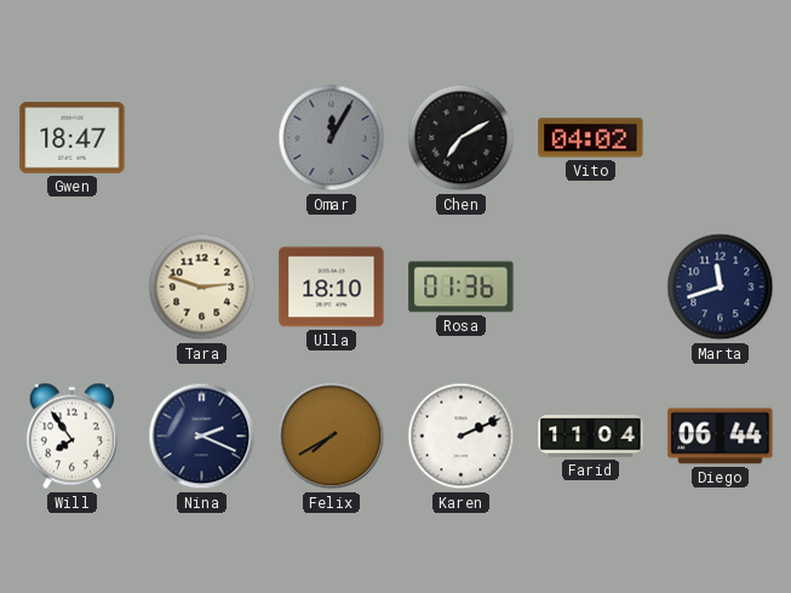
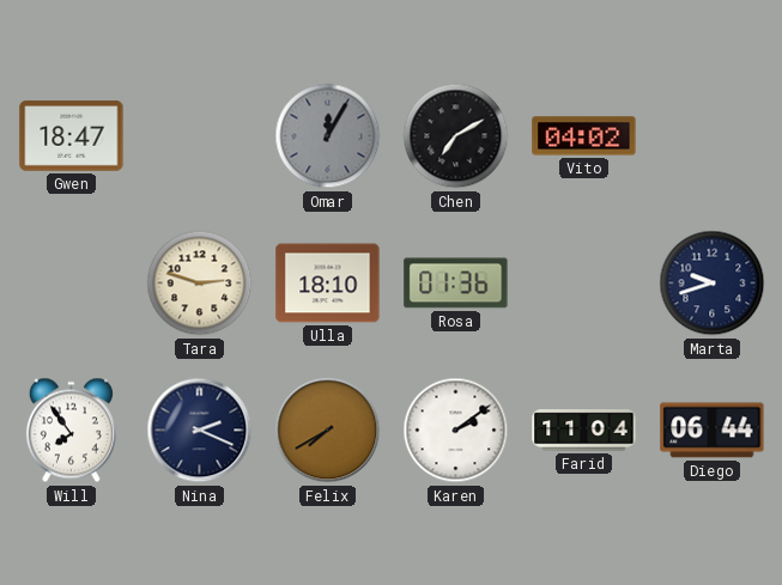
Marta: 11:42 -> 9:42
Karen: 2:11 -> 2:09
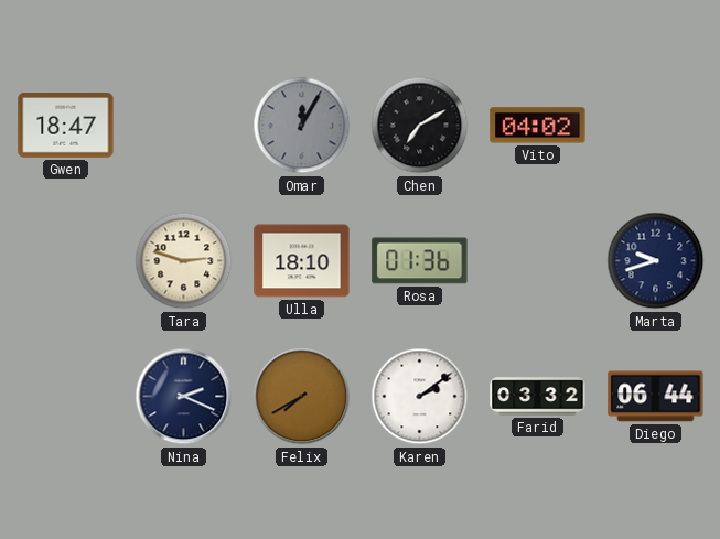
Will: 7:54 -> none
Farid: 11:04 -> 03:32
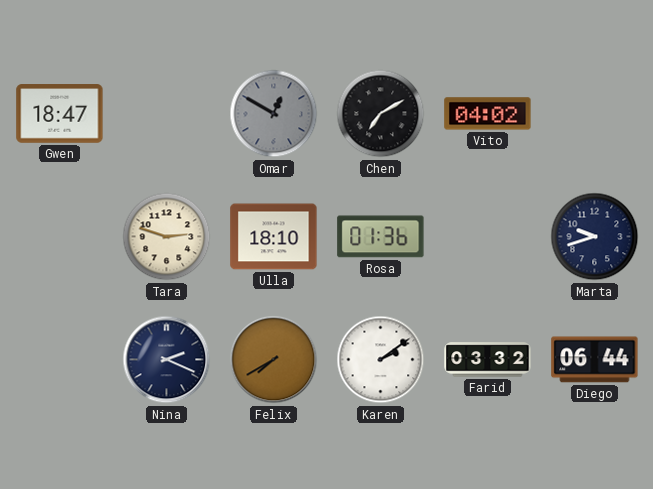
Omar: 12:05 -> 12:50
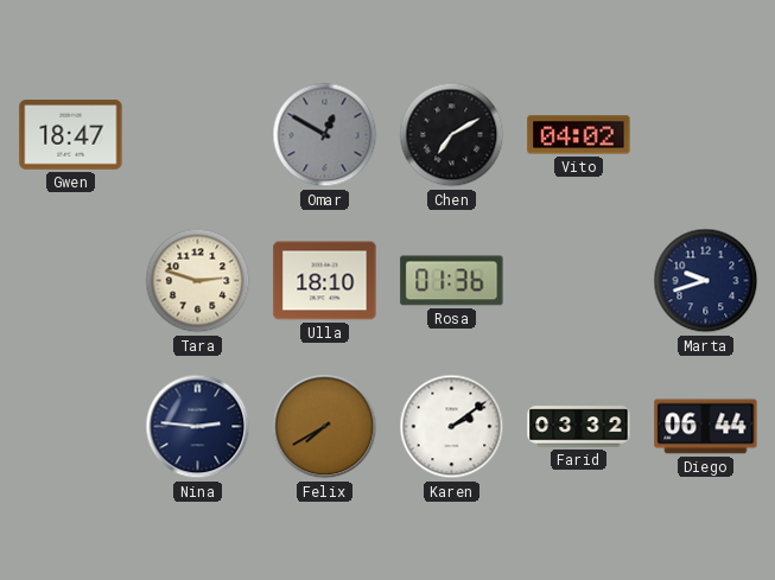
Nina: 2:19 -> 2:46
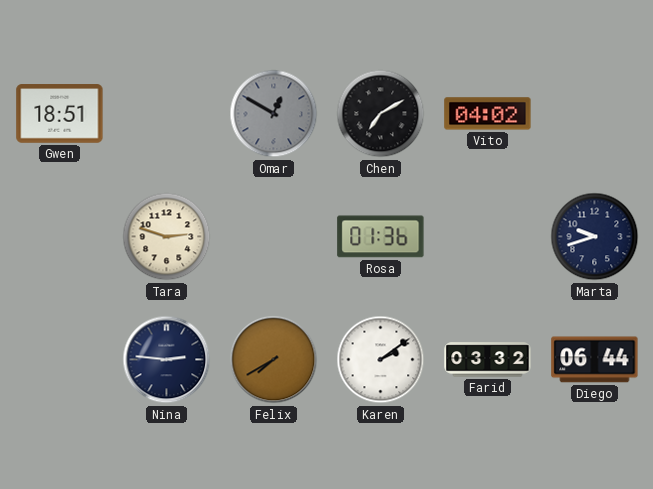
Gwen: 18:47 -> 18:51
Ulla: 18:10 -> none
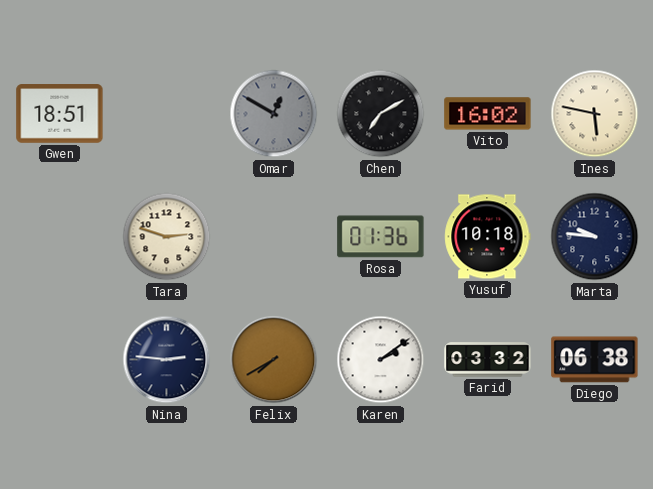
Vito: 04:02 -> 16:02
Ines: none -> 5:47
Yusuf: none -> 10:18
Marta: 9:42 -> 9:46
Diego: 06:44 -> 06:38
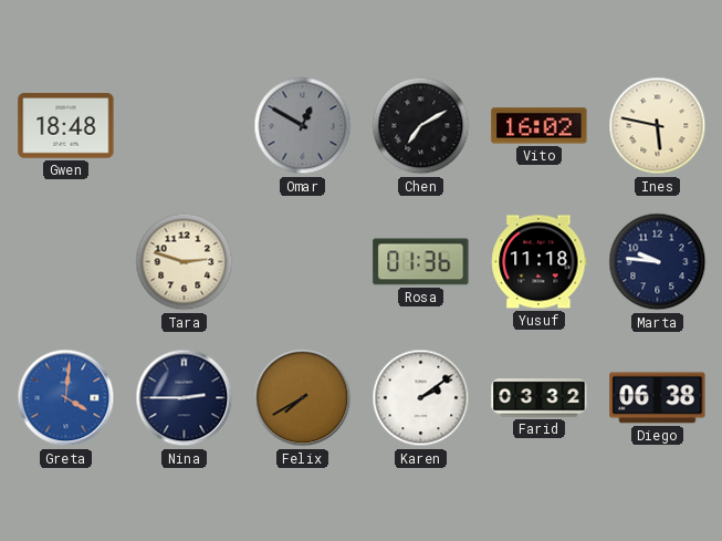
Gwen: 18:51 -> 18:48
Yusuf: 10:18 -> 11:18
Greta: none -> 4:01
Nina: 2:46 -> 2:45
